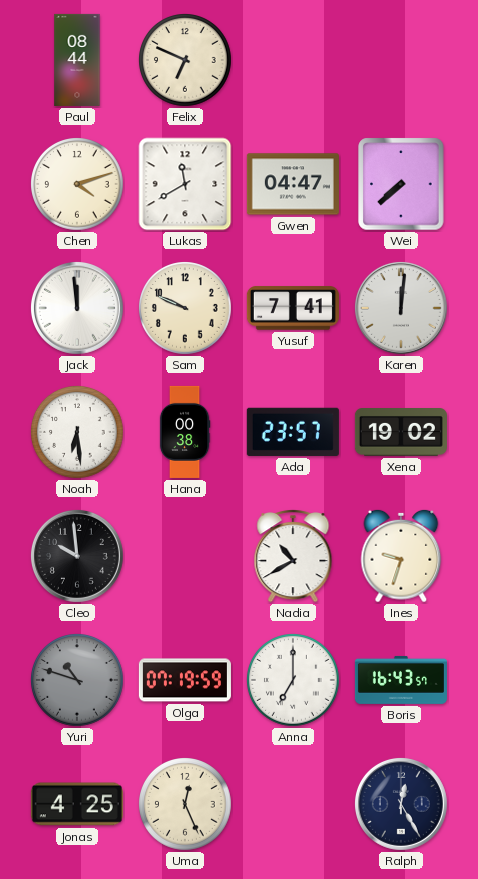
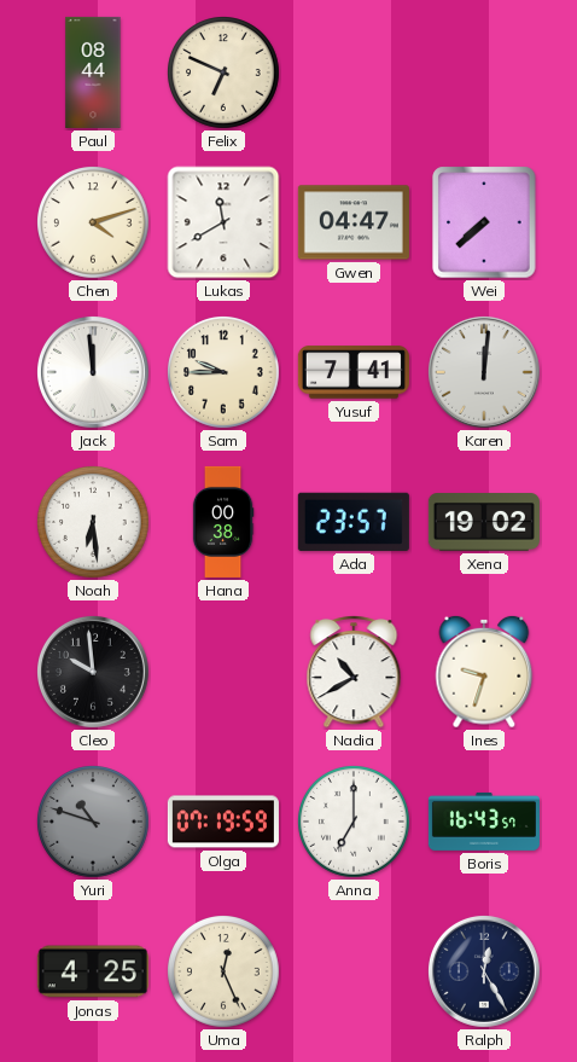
Sam: 9:49 -> 9:45
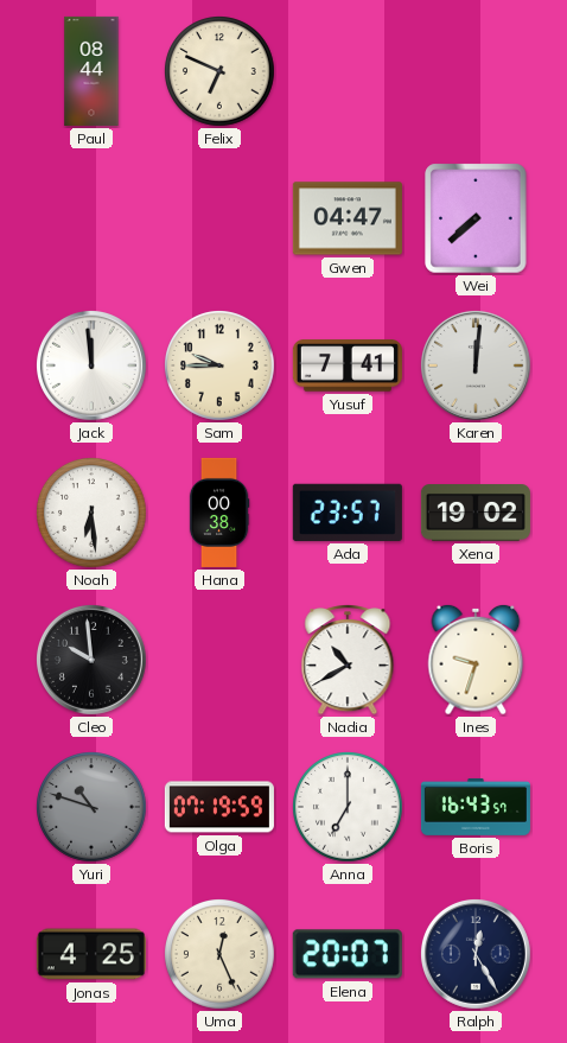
Chen: 4:12 -> none
Lukas: 11:40 -> none
Elena: none -> 20:07
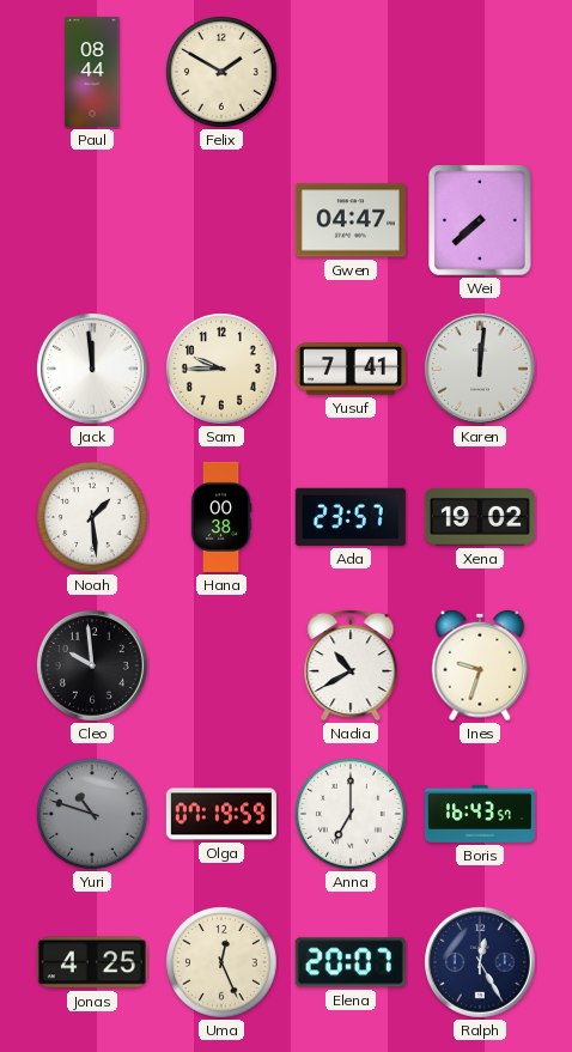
Felix: 6:49 -> 1:50
Noah: 6:29 -> 1:29
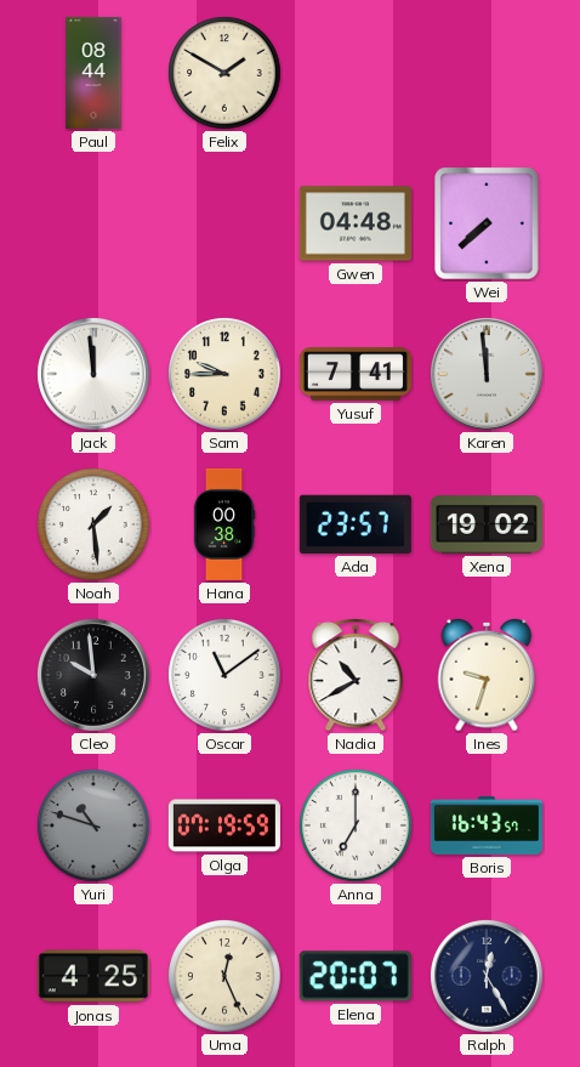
Gwen: 04:47 -> 04:48
Karen: 12:01 -> 11:59
Oscar: none -> 11:09
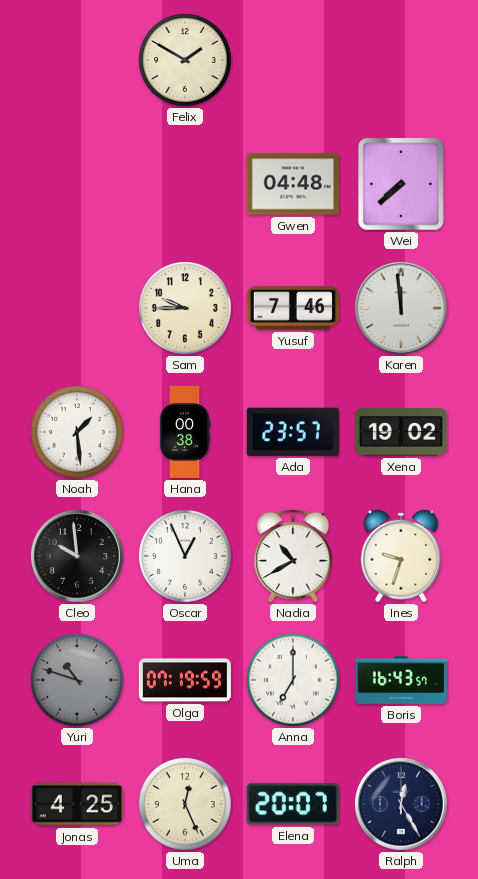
Paul: 08:44 -> none
Jack: 11:59 -> none
Yusuf: 7:41 -> 7:46
Oscar: 11:09 -> 12:56
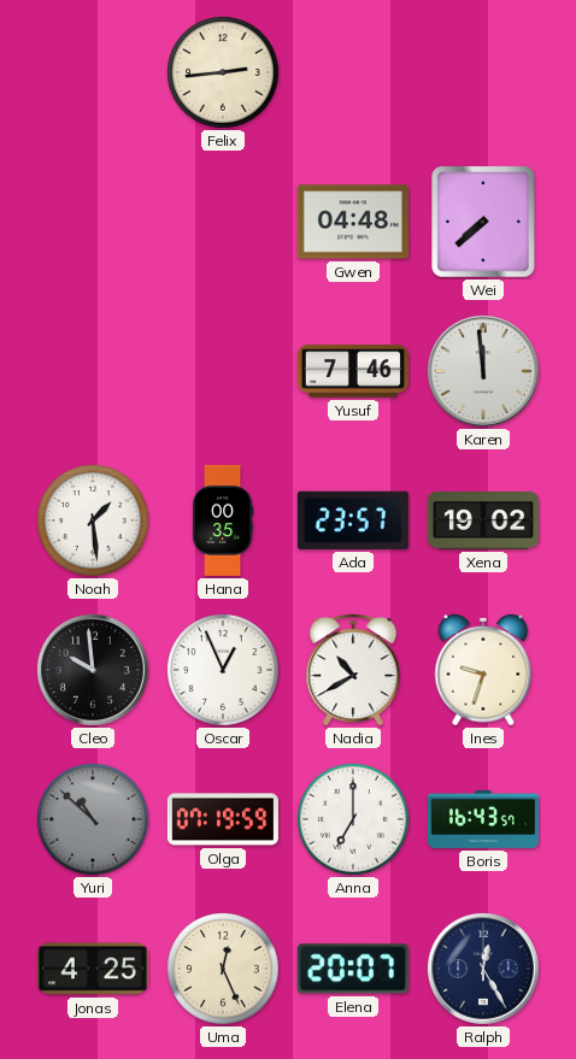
Felix: 1:50 -> 2:44
Sam: 9:45 -> none
Hana: 00:38 -> 00:35
Yuri: 10:48 -> 10:52
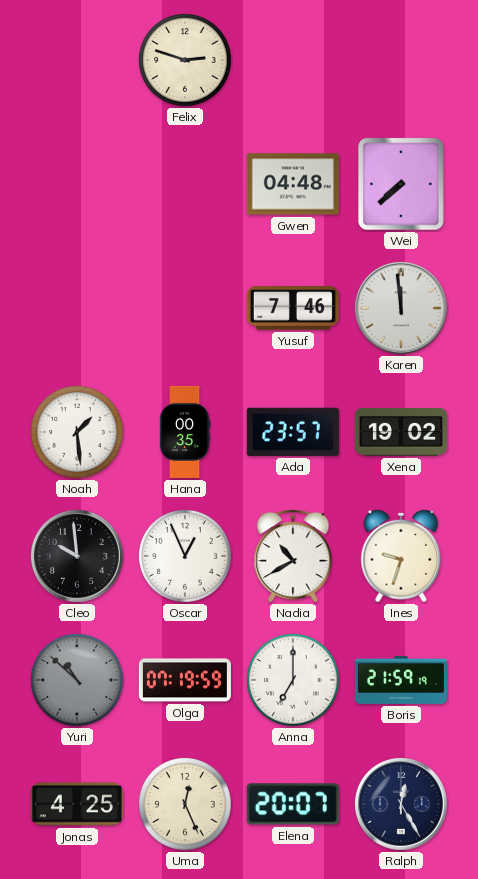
Felix: 2:44 -> 2:48
Boris: 16:43 -> 21:59
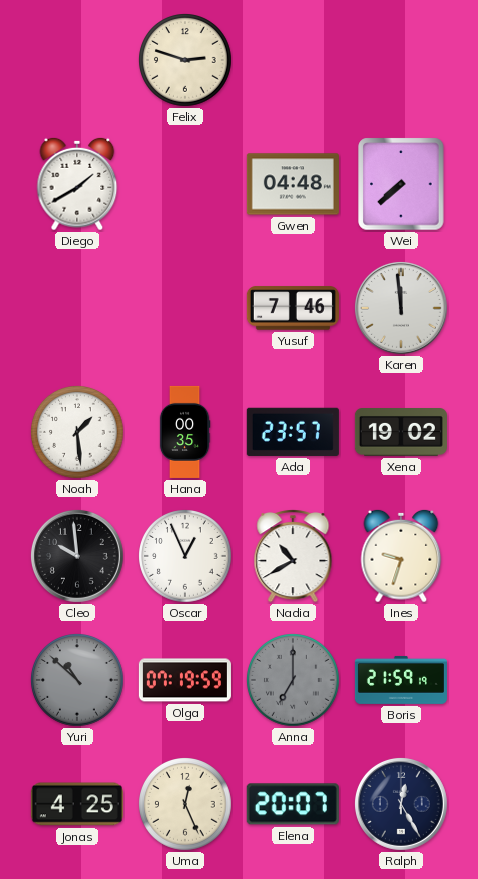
Diego: none -> 1:40
Anna dial: white -> grey
